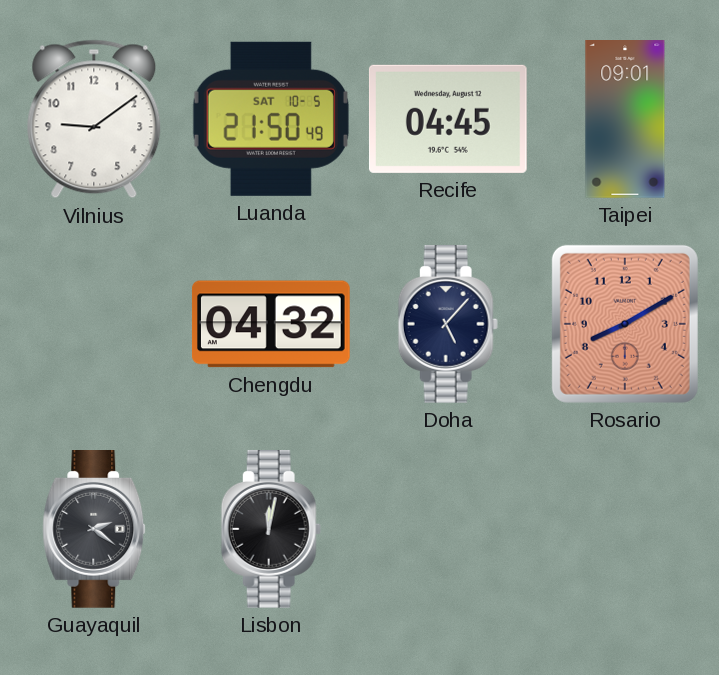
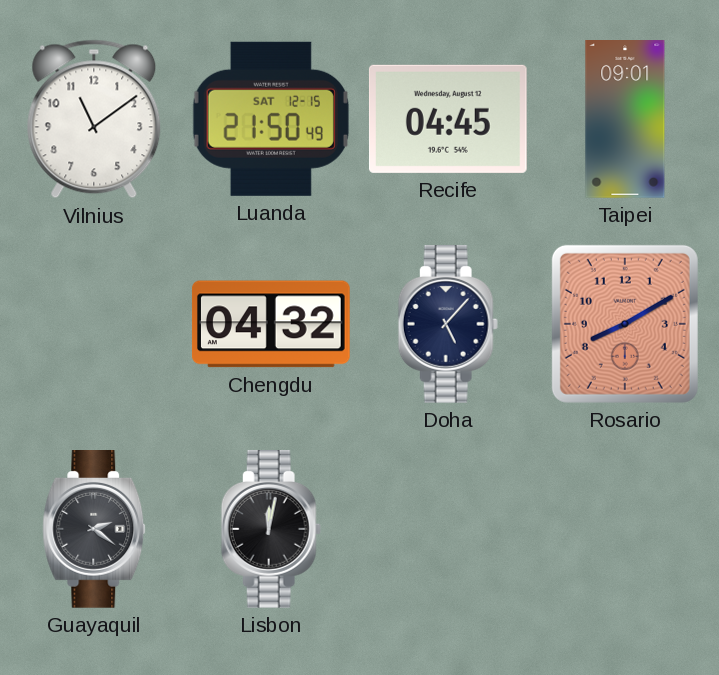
Vilnius: 9:09 -> 11:09
Luanda date: SAT 10-5 -> SAT 12-15
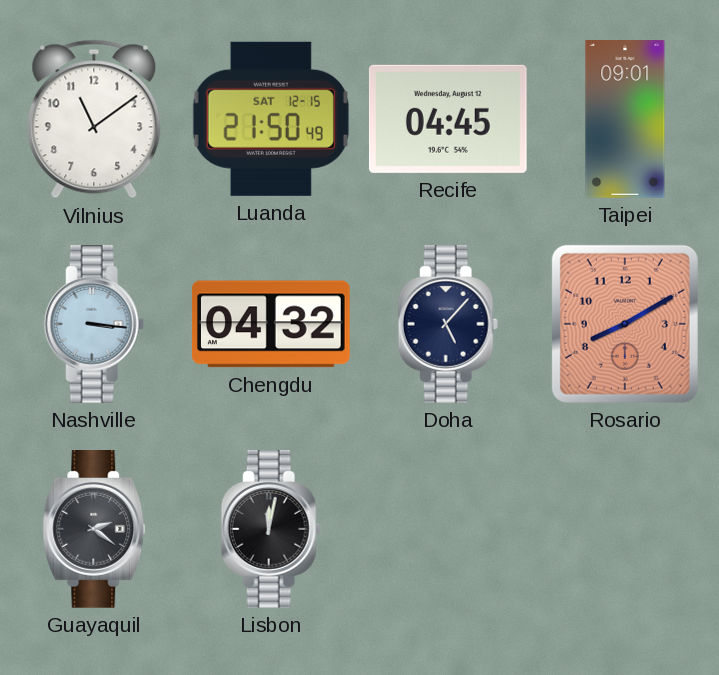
Nashville: none -> 3:16
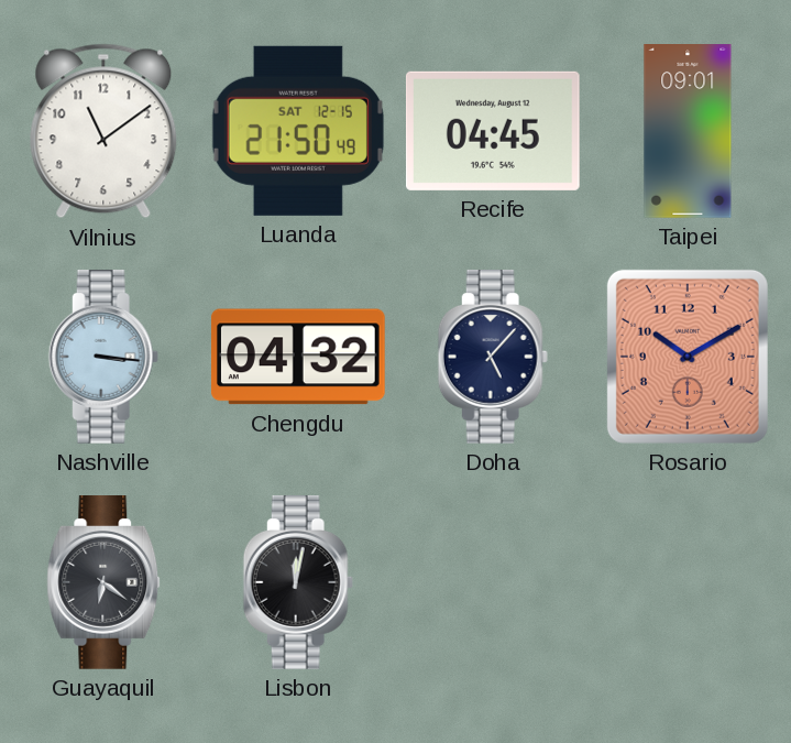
Rosario: 8:10 -> 10:10
Guayaquil: 2:21 -> 6:21
